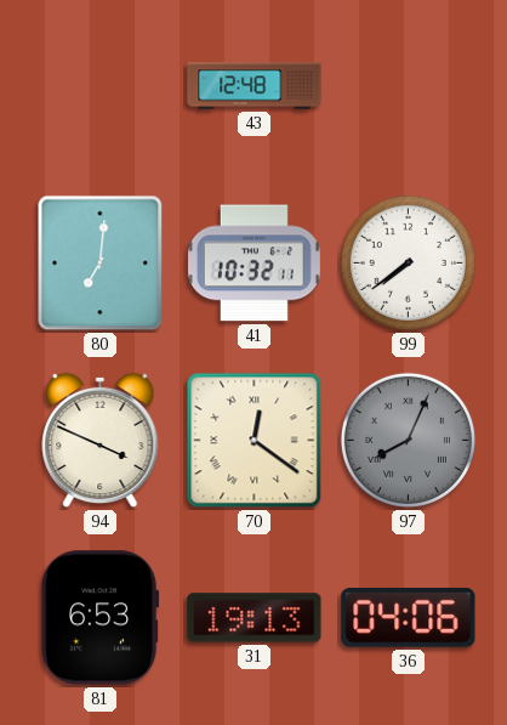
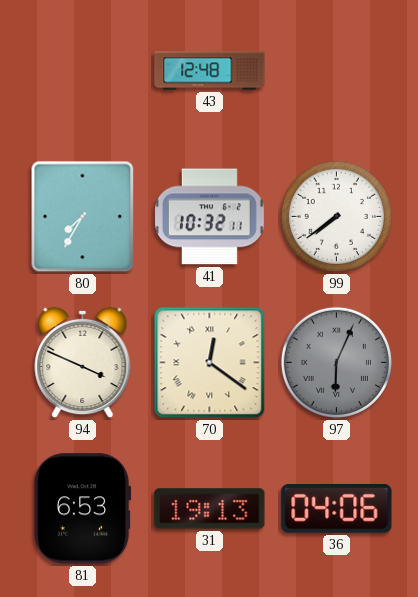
80: 7:01 -> 7:35
97: 8:04 -> 6:04
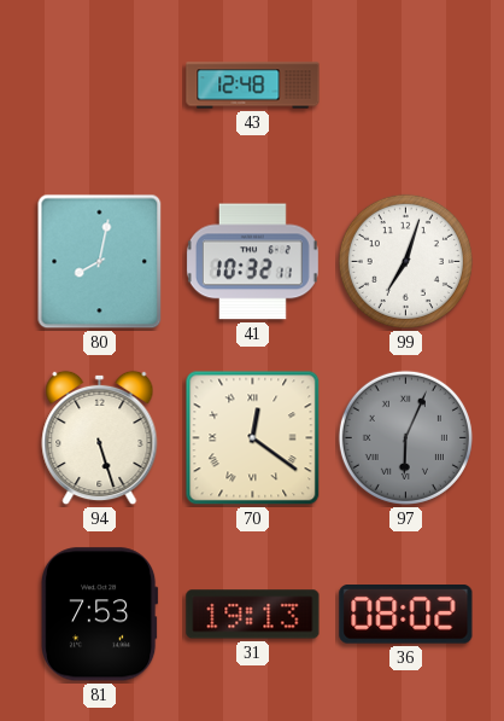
80: 7:35 -> 8:02
99: 7:39 -> 7:03
94: 3:49 -> 5:27
81: 6:53 -> 7:53
36: 04:06 -> 08:02
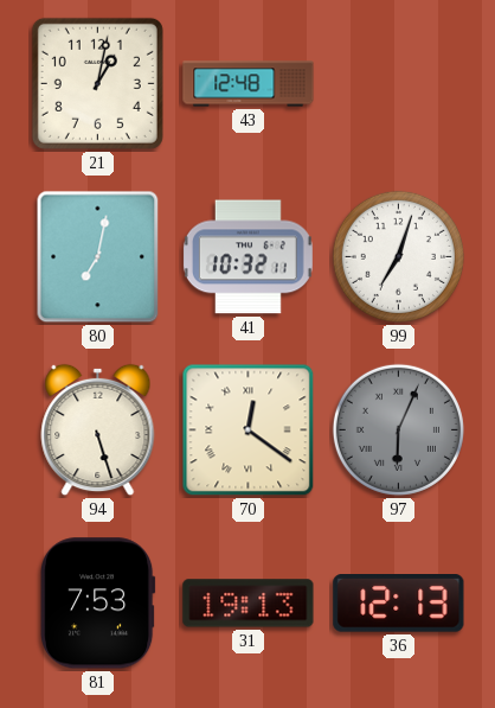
21: none -> 1:02
80: 8:02 -> 7:02
36: 08:02 -> 12:13
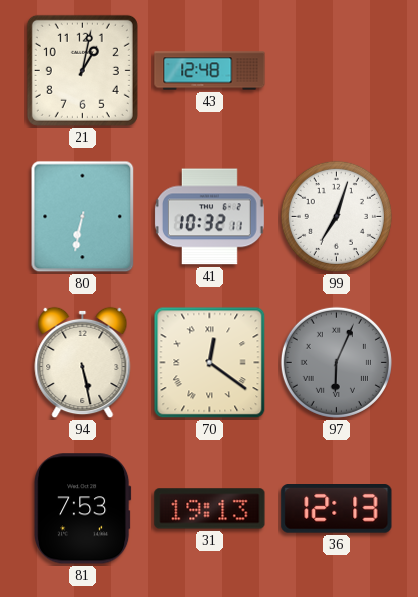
80: 7:02 -> 6:32
94: 5:27 -> 5:28
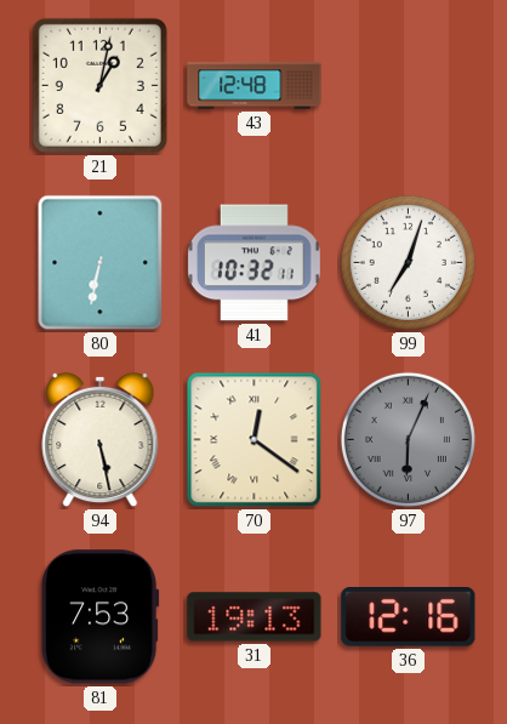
36: 12:13 -> 12:16
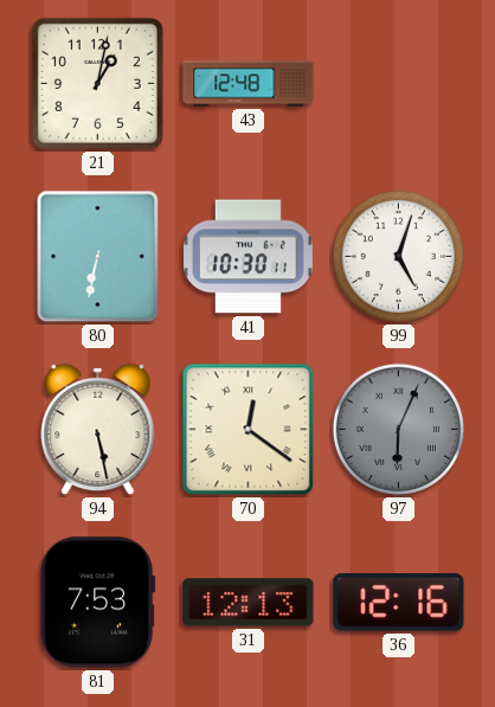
41: 10:32 -> 10:30
99: 7:03 -> 5:03
31: 19:13 -> 12:13
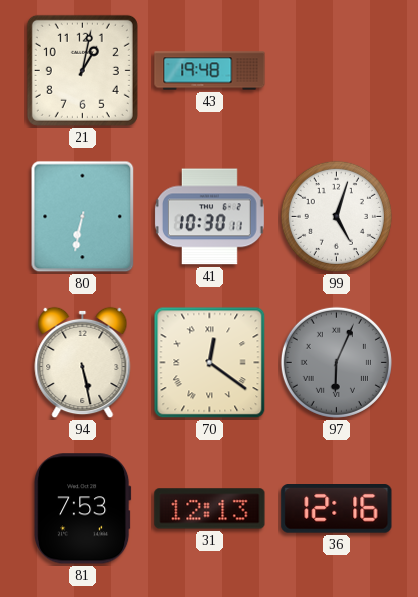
43: 12:48 -> 19:48
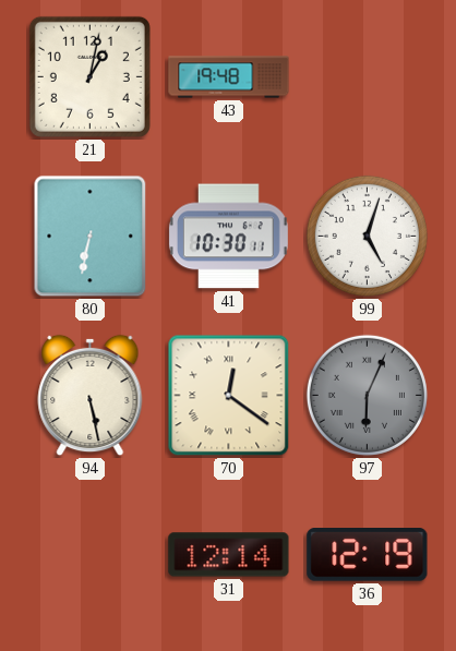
81: 7:53 -> none
31: 12:13 -> 12:14
36: 12:16 -> 12:19
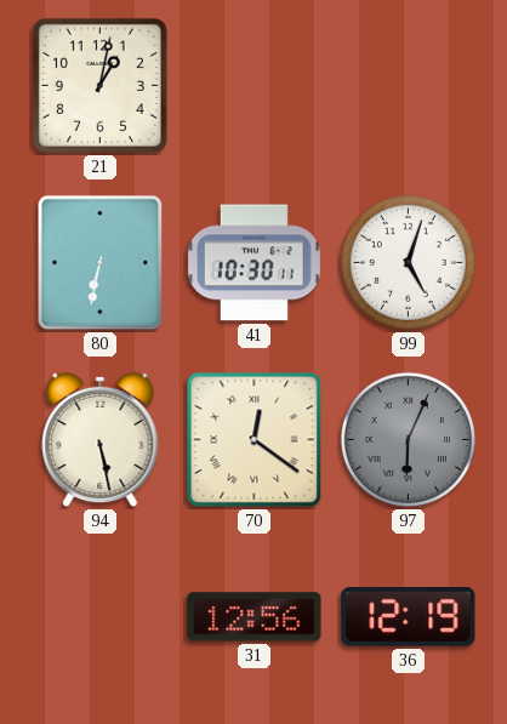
43: 19:48 -> none
31: 12:14 -> 12:56
